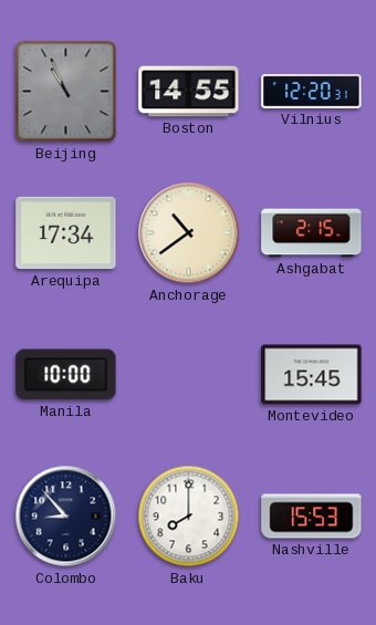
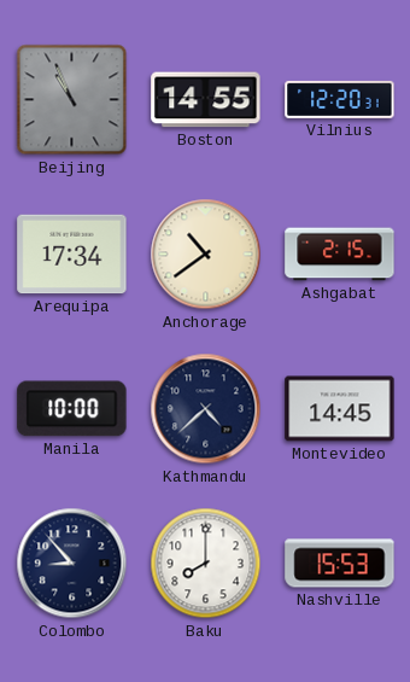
Kathmandu: none -> 4:38
Montevideo: 15:45 -> 14:45
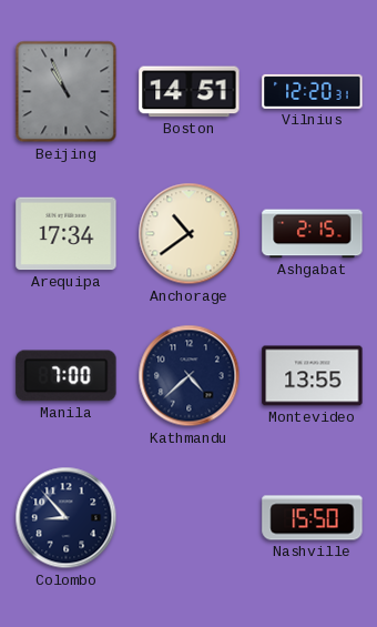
Boston: 14:55 -> 14:51
Manila: 10:00 -> 7:00
Montevideo: 14:45 -> 13:55
Baku: 8:00 -> none
Nashville: 15:53 -> 15:50
